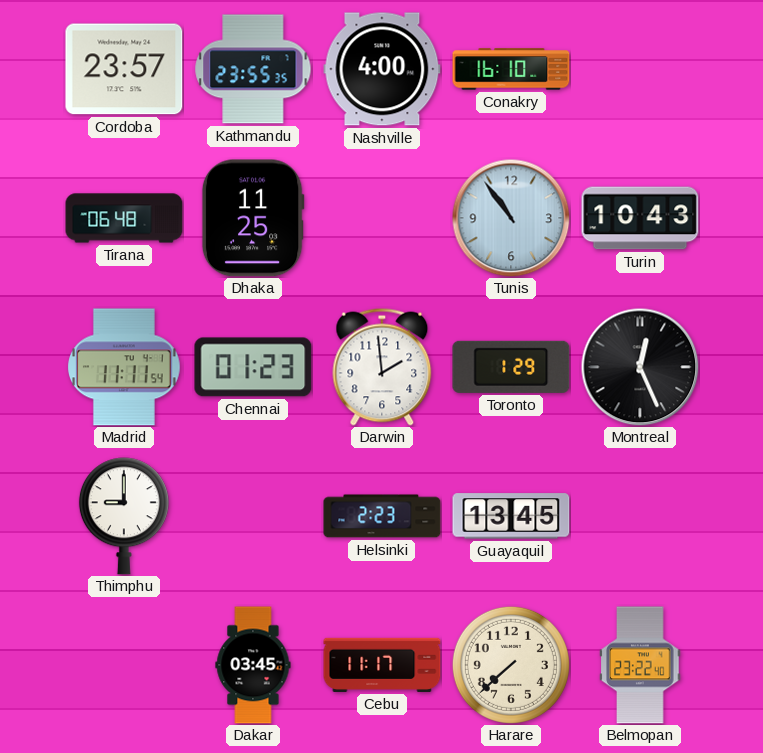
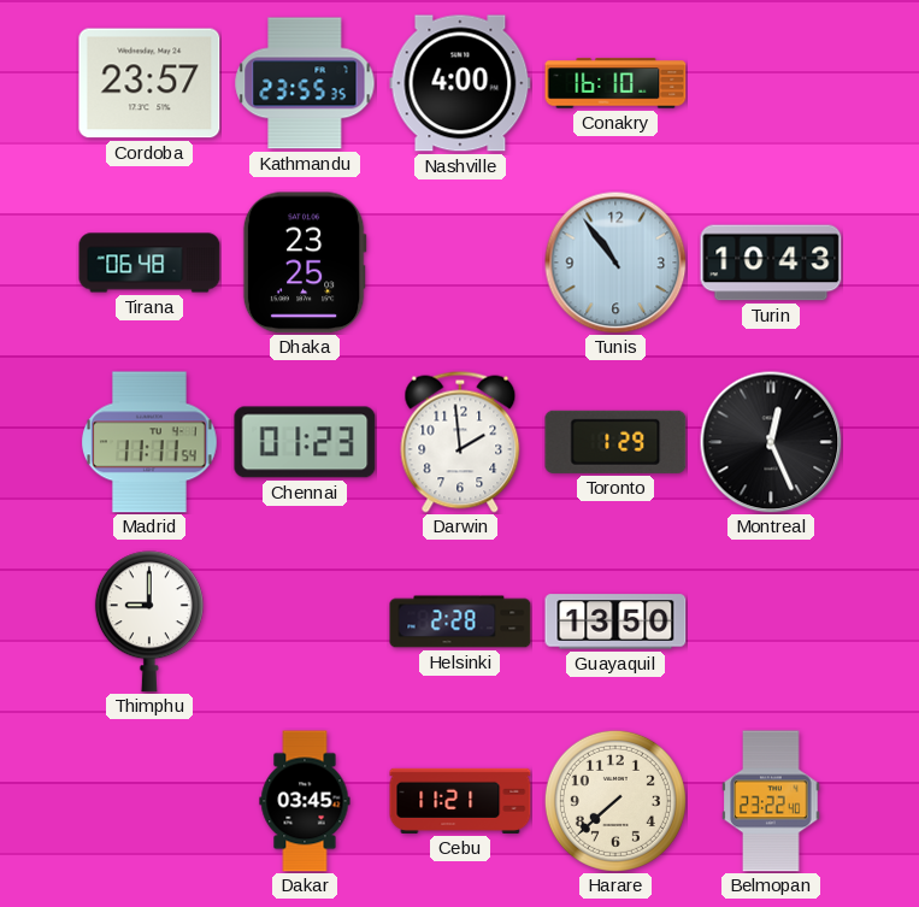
Dhaka: 11:25 -> 23:25
Helsinki: 2:23 -> 2:28
Guayaquil: 13:45 -> 13:50
Cebu: 11:17 -> 11:21
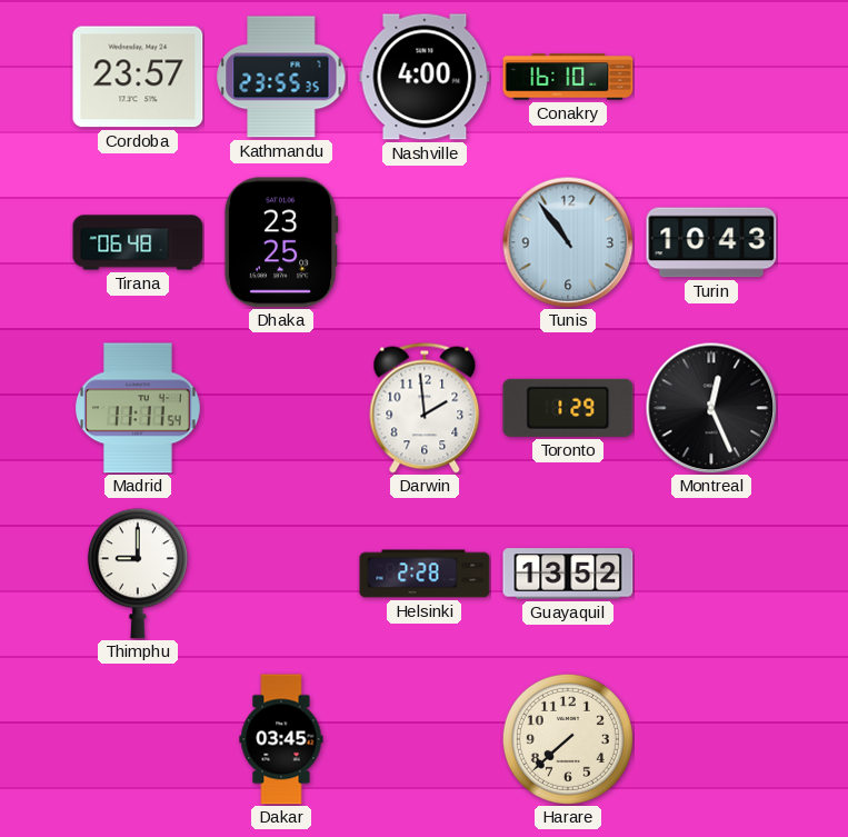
Chennai: 01:23 -> none
Guayaquil: 13:50 -> 13:52
Cebu: 11:21 -> none
Belmopan: 23:22 -> none
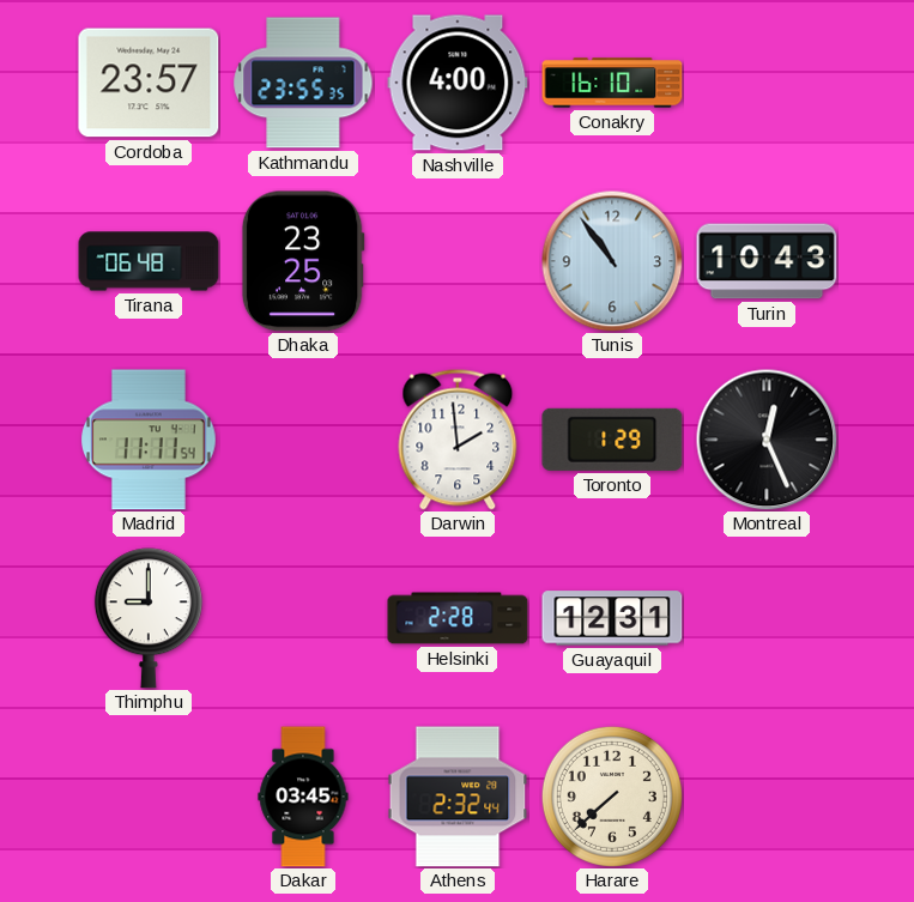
Guayaquil: 13:52 -> 12:31
Athens: none -> 2:32
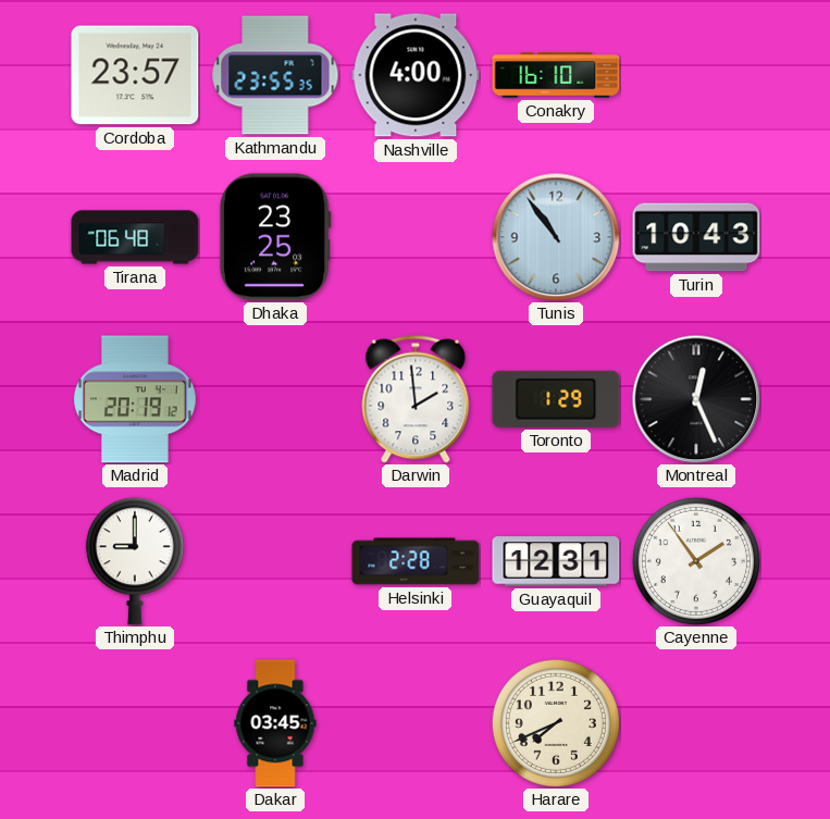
Madrid: 11:11 -> 20:19
Cayenne: none -> 1:54
Athens: 2:32 -> none
Harare: 7:38 -> 7:41
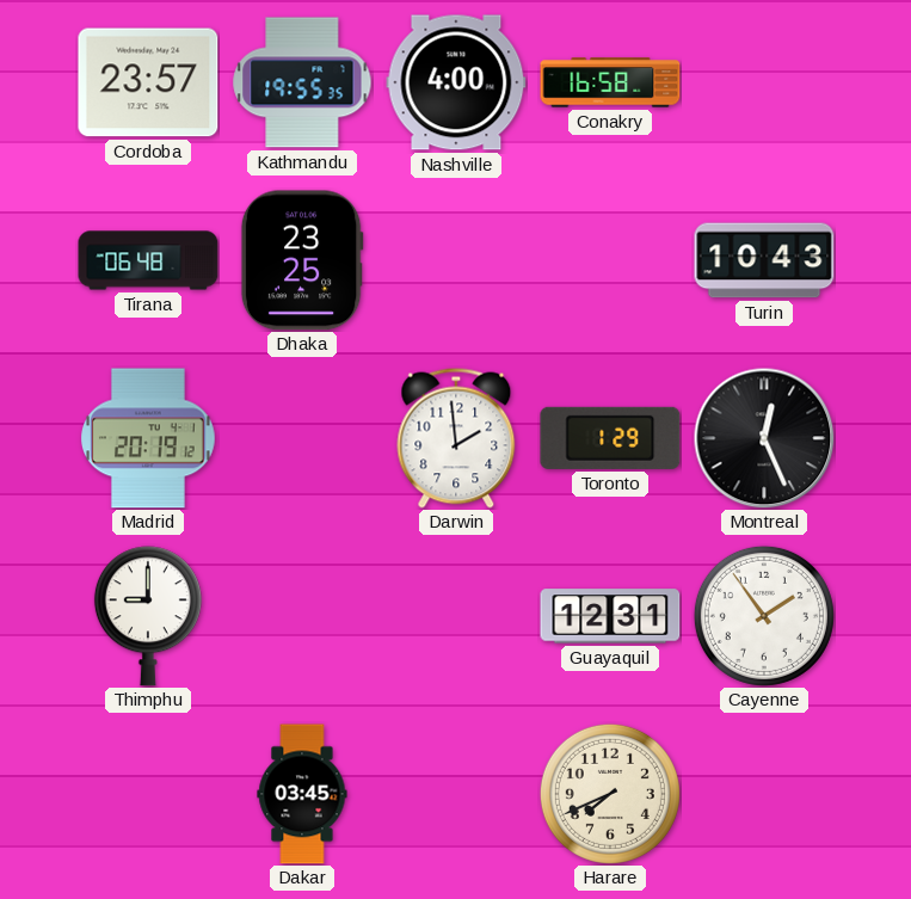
Kathmandu: 23:55 -> 19:55
Conakry: 16:10 -> 16:58
Tunis: 10:54 -> none
Helsinki: 2:28 -> none
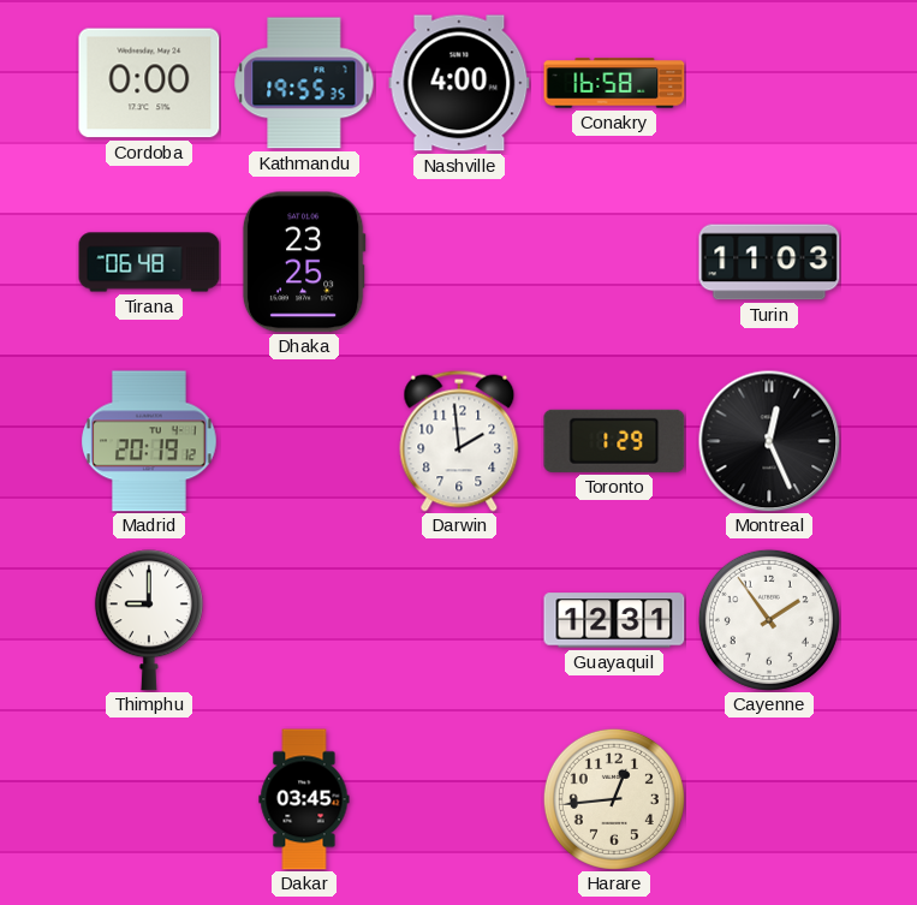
Cordoba: 23:57 -> 0:00
Turin: 10:43 -> 11:03
Harare: 7:41 -> 12:44
